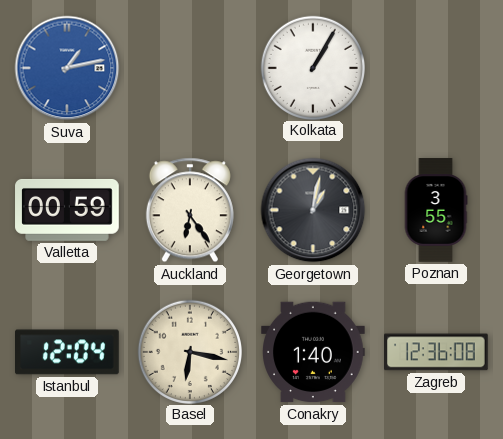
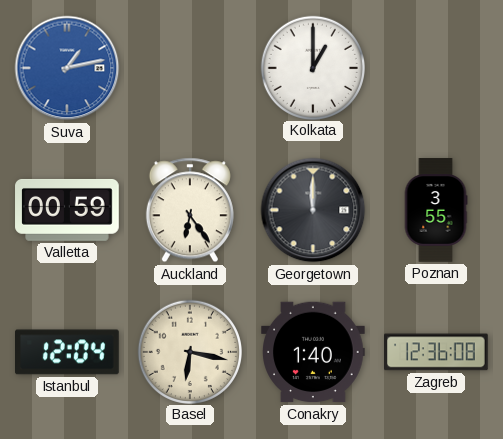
Kolkata: 1:05 -> 1:00
Georgetown: 1:02 -> 12:00
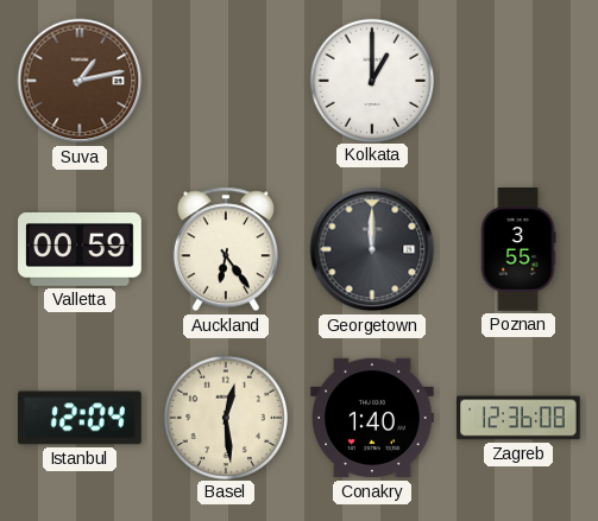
Suva dial: blue -> brown
Basel: 6:17 -> 12:29
